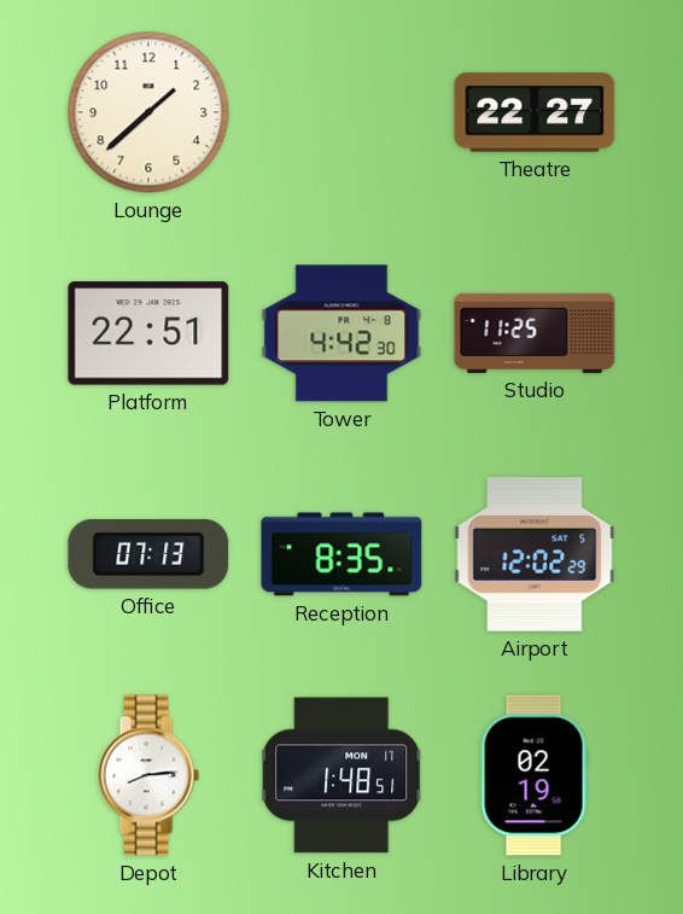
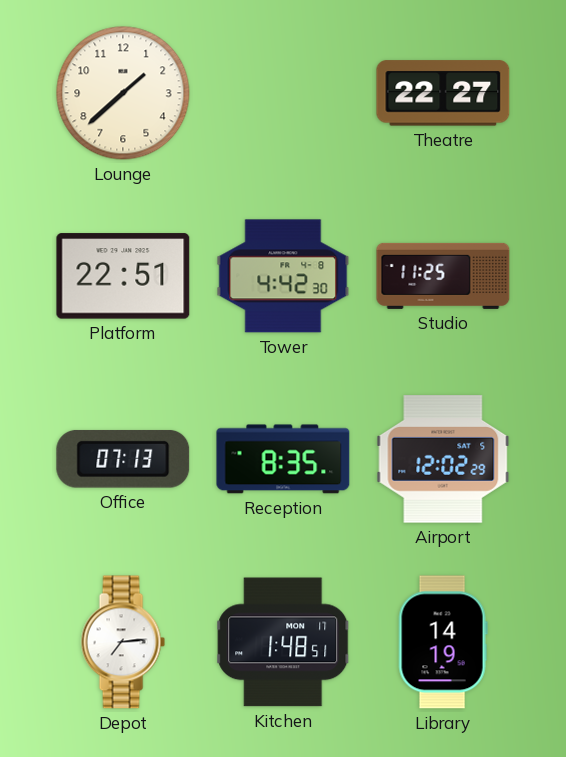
Depot: 8:14 -> 7:14
Library: 02:19 -> 14:19
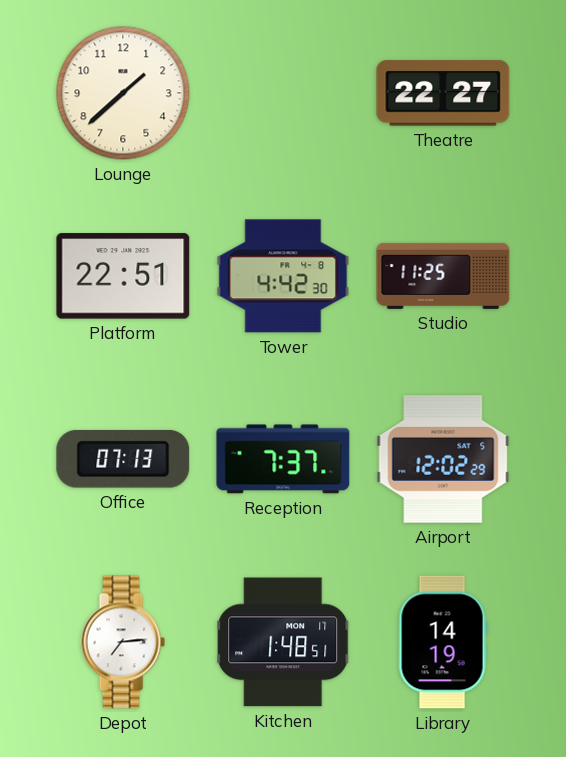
Reception: 8:35 -> 7:37
